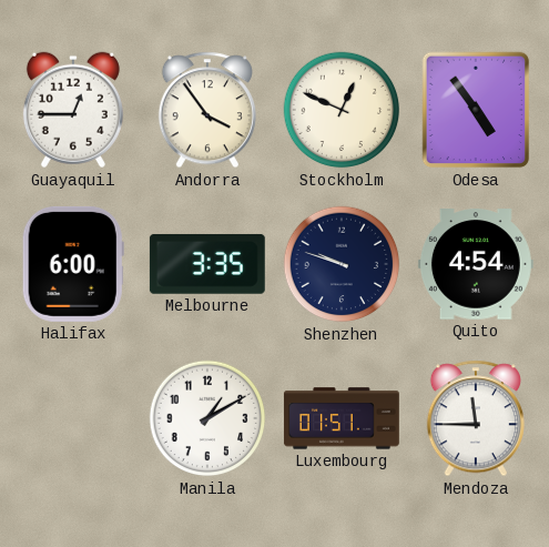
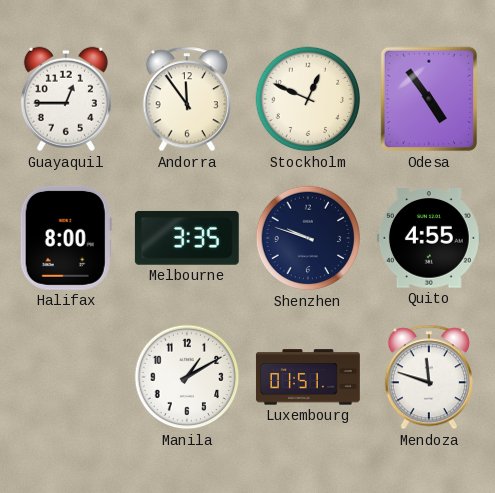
Andorra: 3:54 -> 11:54
Halifax: 6:00 -> 8:00
Quito: 4:54 -> 4:55
Mendoza: 11:45 -> 11:48
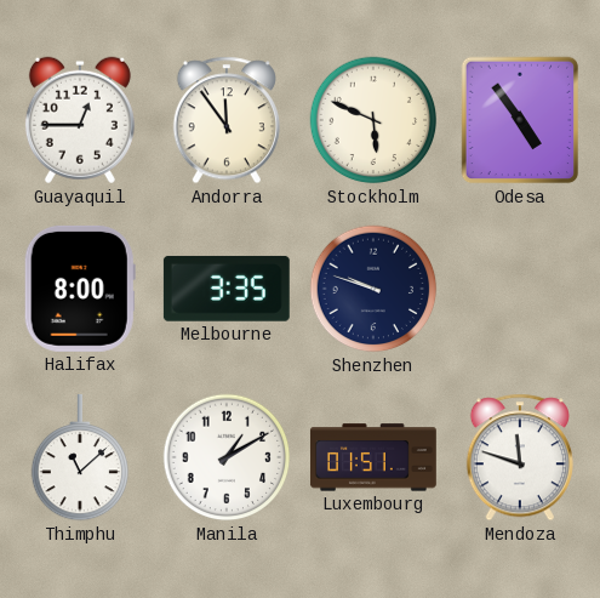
Stockholm: 12:49 -> 5:49
Quito: 4:55 -> none
Thimphu: none -> 11:08
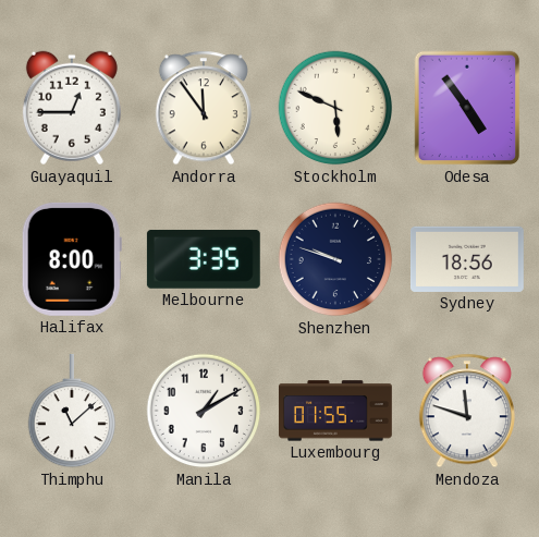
Sydney: none -> 18:56
Luxembourg: 01:51 -> 01:55
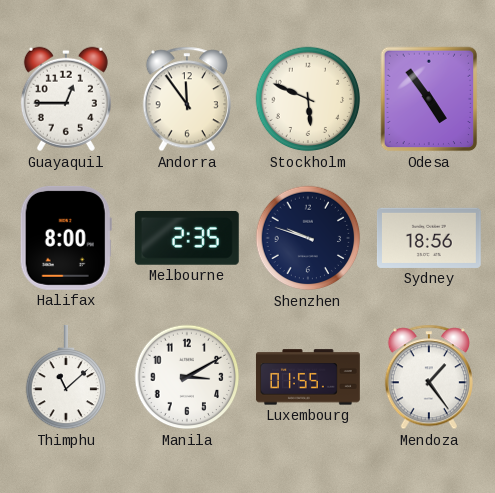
Melbourne: 3:35 -> 2:35
Manila: 1:10 -> 3:10
Mendoza: 11:48 -> 1:24
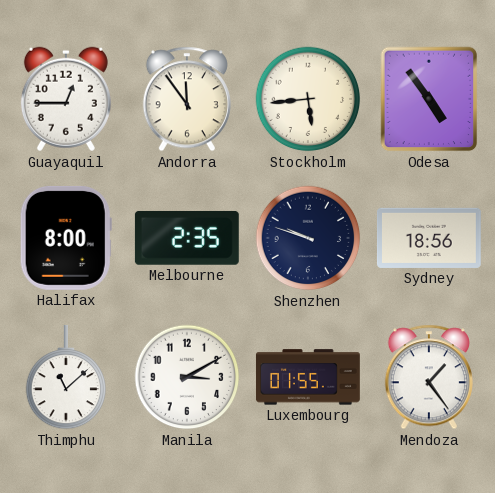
Stockholm: 5:49 -> 5:44
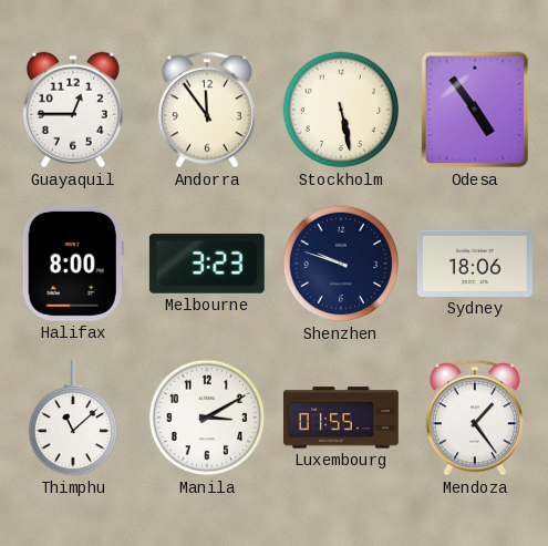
Stockholm: 5:44 -> 5:28
Melbourne: 2:35 -> 3:23
Sydney: 18:56 -> 18:06
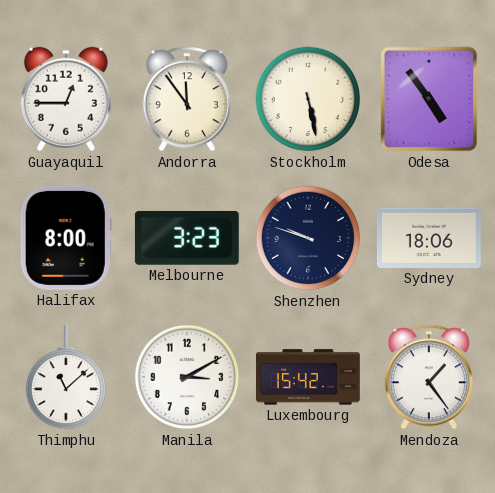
Luxembourg: 01:55 -> 15:42
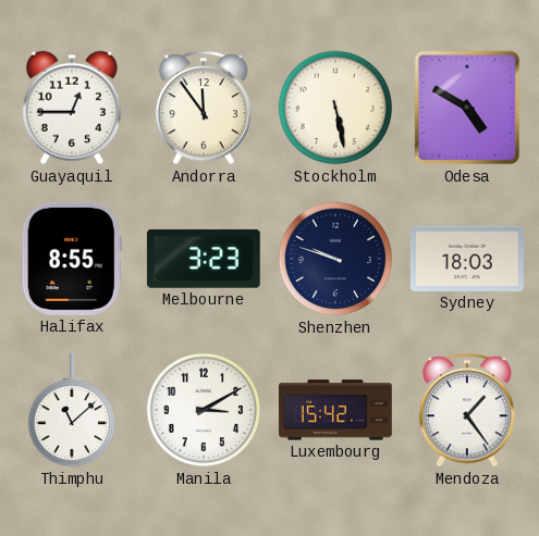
Odesa: 4:54 -> 4:50
Halifax: 8:00 -> 8:55
Sydney: 18:06 -> 18:03
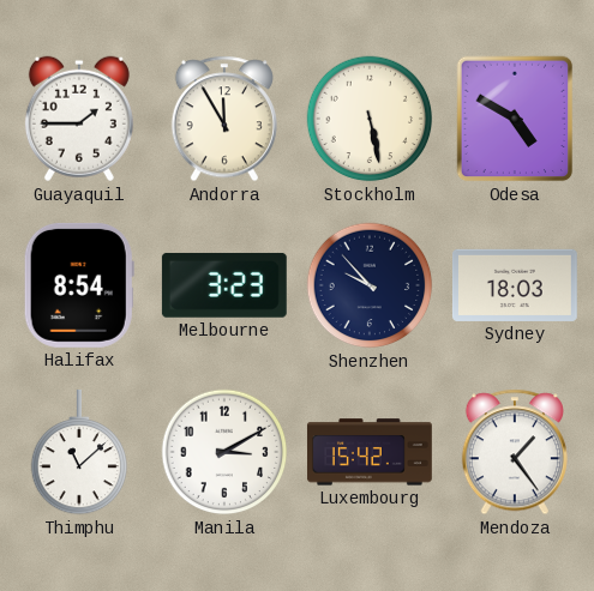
Guayaquil: 12:45 -> 1:45
Andorra: 11:54 -> 11:55
Halifax: 8:55 -> 8:54
Shenzhen: 9:48 -> 9:53
